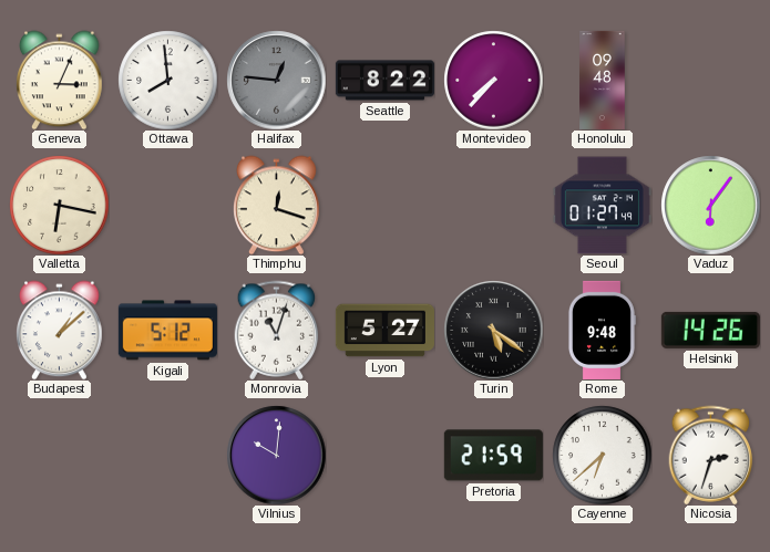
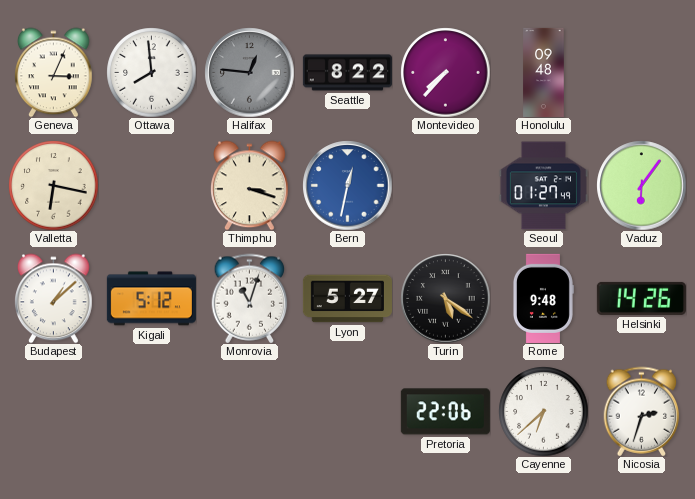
Thimphu: 12:18 -> 3:18
Bern: none -> 12:32
Vilnius: 10:01 -> none
Pretoria: 21:59 -> 22:06
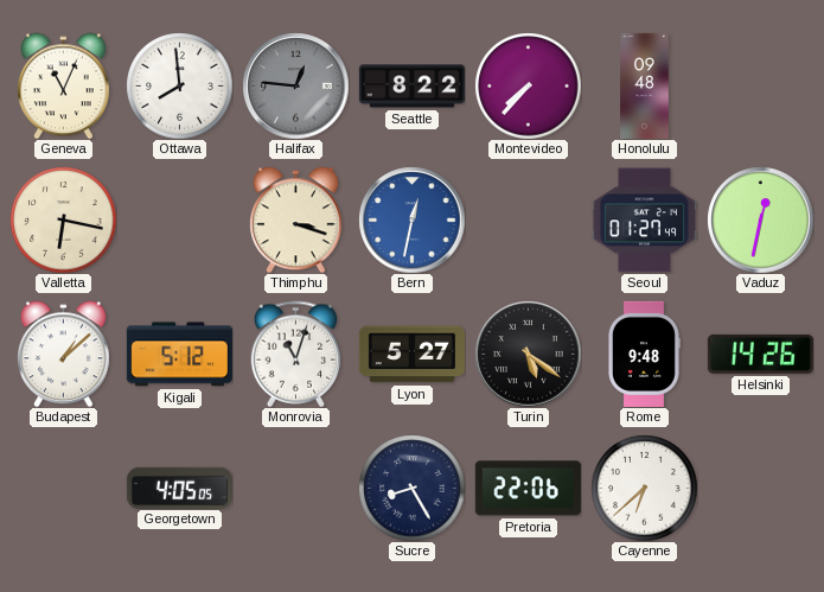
Geneva: 3:04 -> 11:04
Vaduz: 6:06 -> 12:32
Georgetown: none -> 4:05
Sucre: none -> 8:25
Nicosia: 2:33 -> none
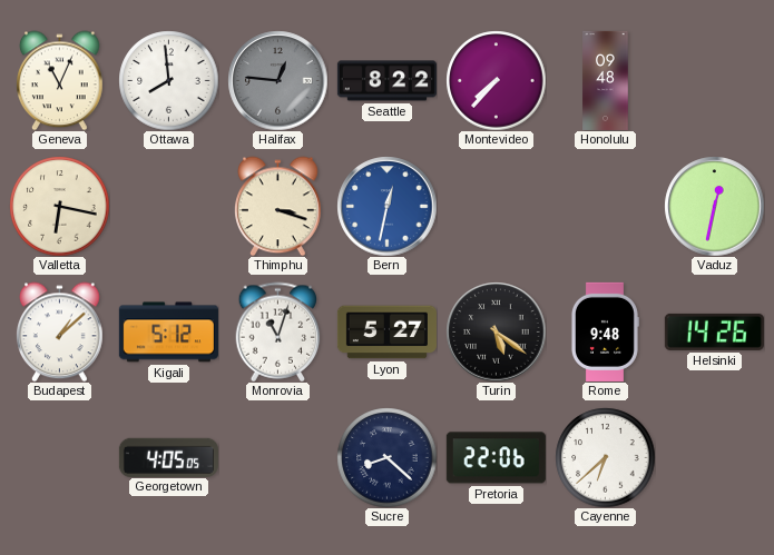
Seoul: 01:27 -> none
Sucre: 8:25 -> 8:22
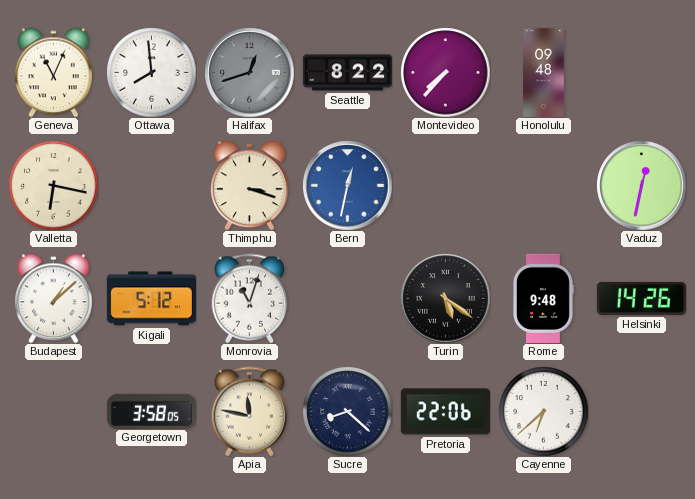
Halifax: 12:46 -> 12:42
Lyon: 5:27 -> none
Georgetown: 4:05 -> 3:58
Apia: none -> 11:47
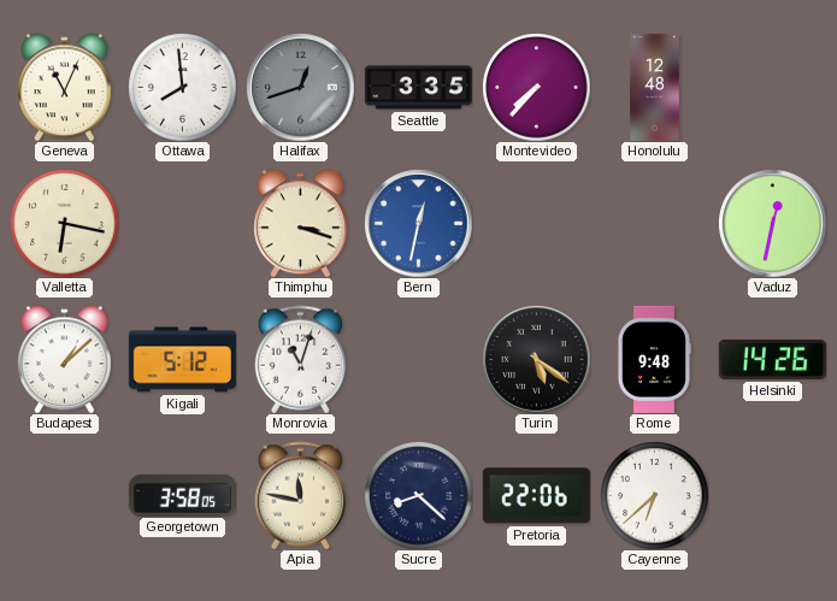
Seattle: 8:22 -> 3:35
Honolulu: 09:48 -> 12:48
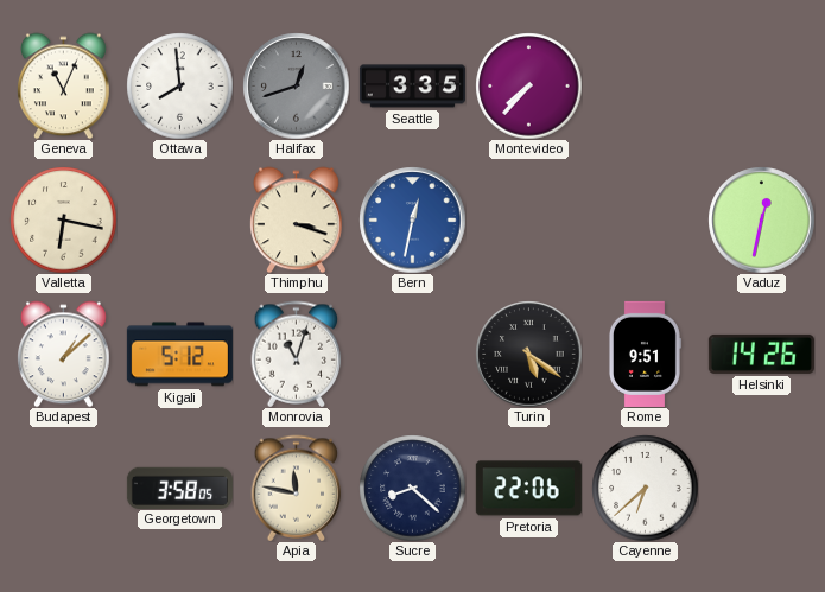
Honolulu: 12:48 -> none
Rome: 9:48 -> 9:51
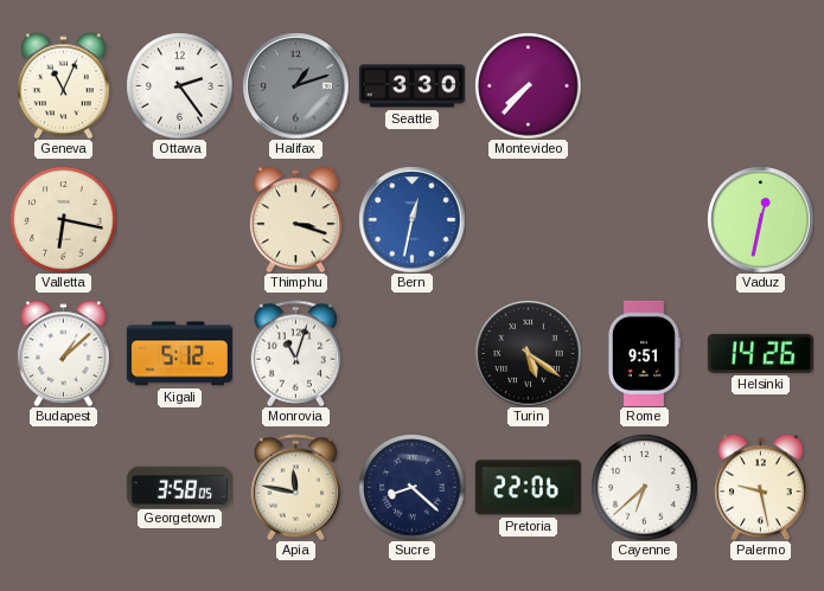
Ottawa: 7:59 -> 2:24
Halifax: 12:42 -> 1:12
Seattle: 3:35 -> 3:30
Palermo: none -> 9:28
